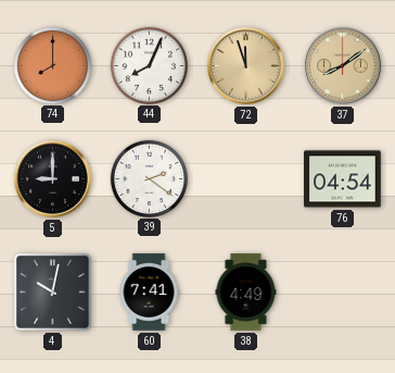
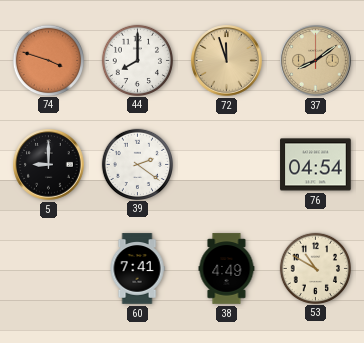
74: 8:00 -> 3:48
44: 8:04 -> 8:00
4: 10:02 -> none
53: none -> 10:50
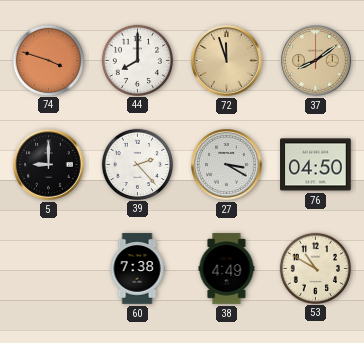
39: 2:21 -> 2:23
27: none -> 3:20
76: 04:54 -> 04:50
60: 7:41 -> 7:38
